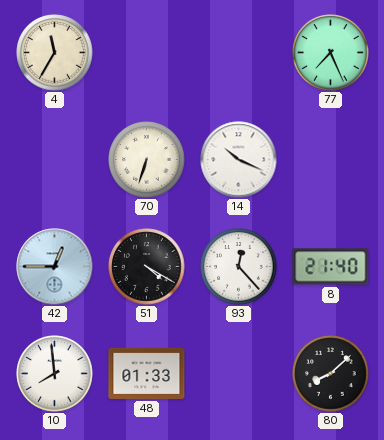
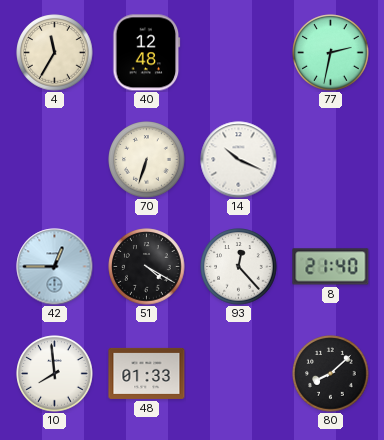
40: none -> 12:48
77: 7:26 -> 2:32
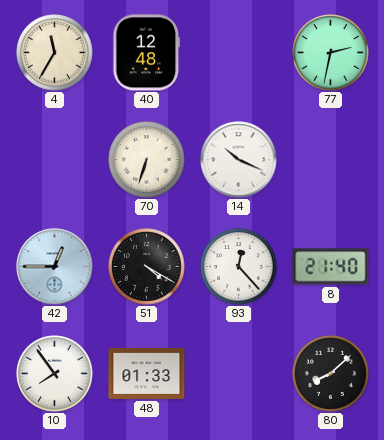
10: 7:59 -> 7:54
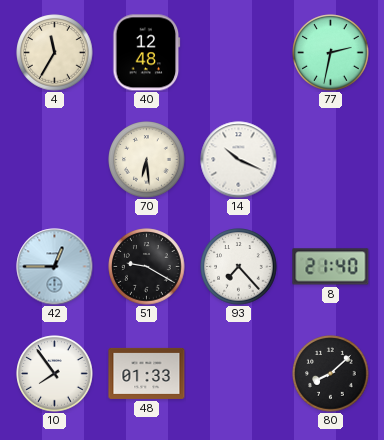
70: 6:33 -> 6:29
51: 4:20 -> 9:20
93: 12:23 -> 7:23
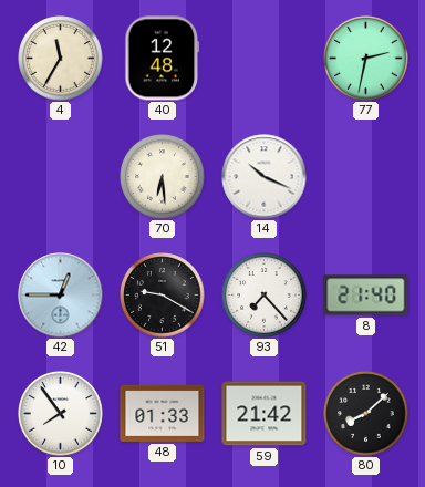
59: none -> 21:42
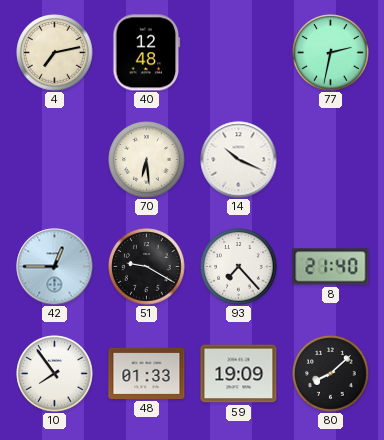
4: 11:35 -> 7:13
59: 21:42 -> 19:09
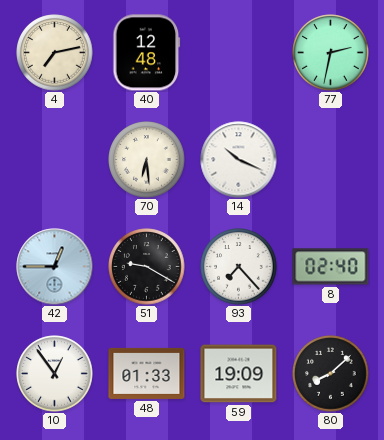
8: 21:40 -> 02:40
10: 7:54 -> 12:54
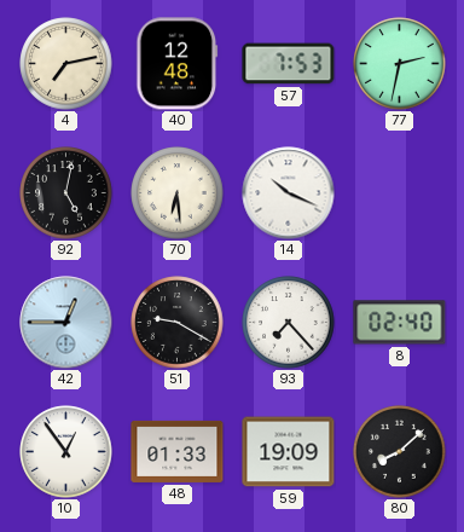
57: none -> 7:53
92: none -> 5:02
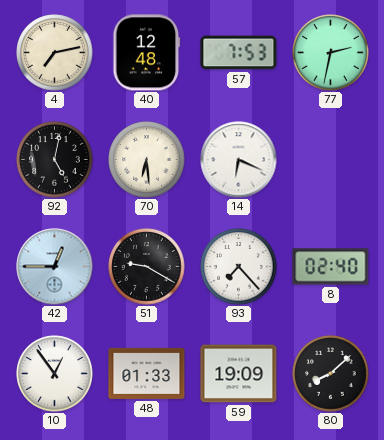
14: 10:19 -> 6:19
